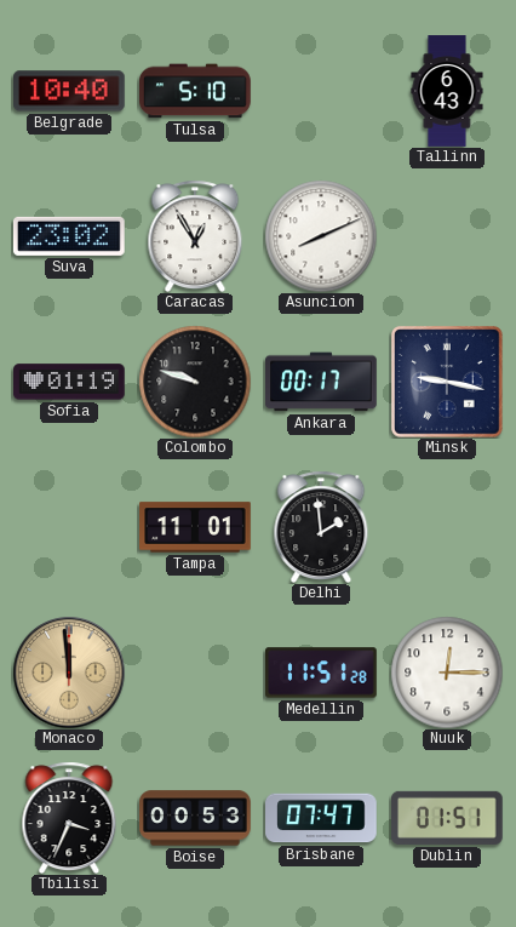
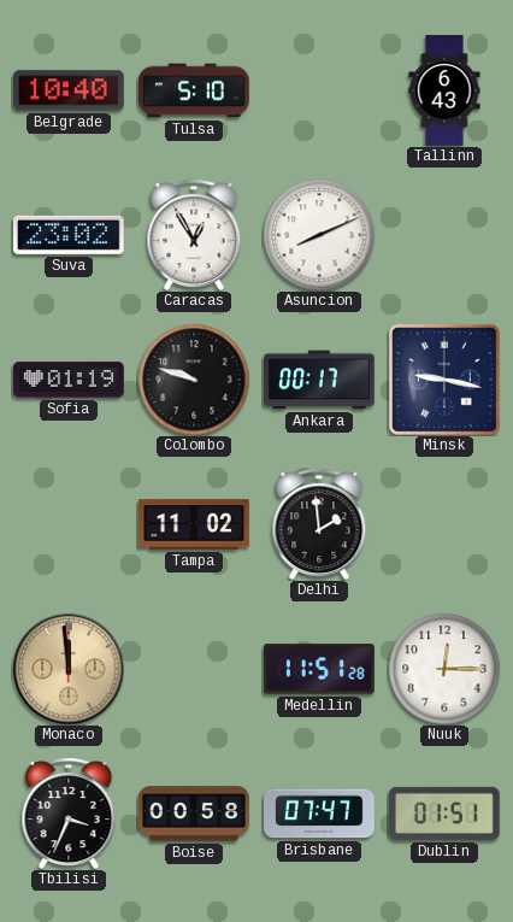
Tampa: 11:01 -> 11:02
Boise: 00:53 -> 00:58
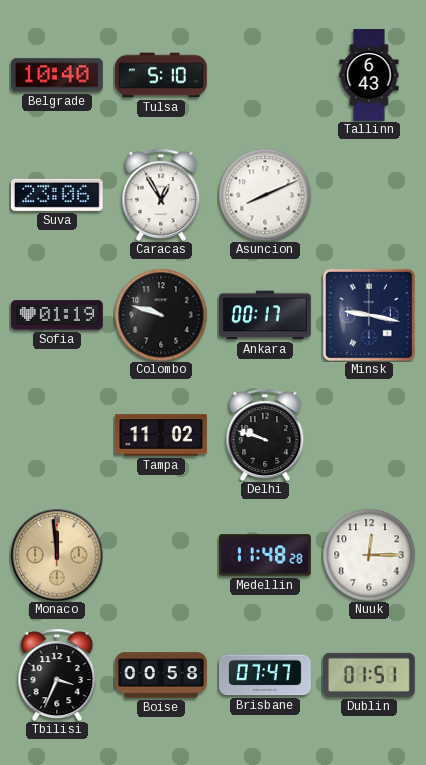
Suva: 23:02 -> 23:06
Delhi: 1:59 -> 9:48
Medellin: 11:51 -> 11:48
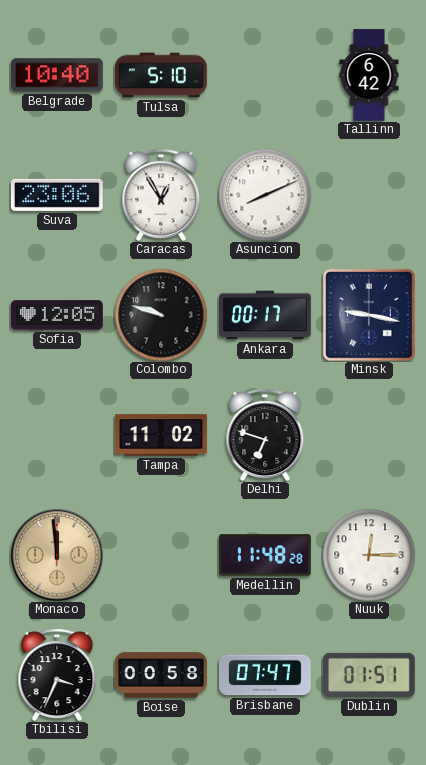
Tallinn: 6:43 -> 6:42
Sofia: 01:19 -> 12:05
Delhi: 9:48 -> 6:48
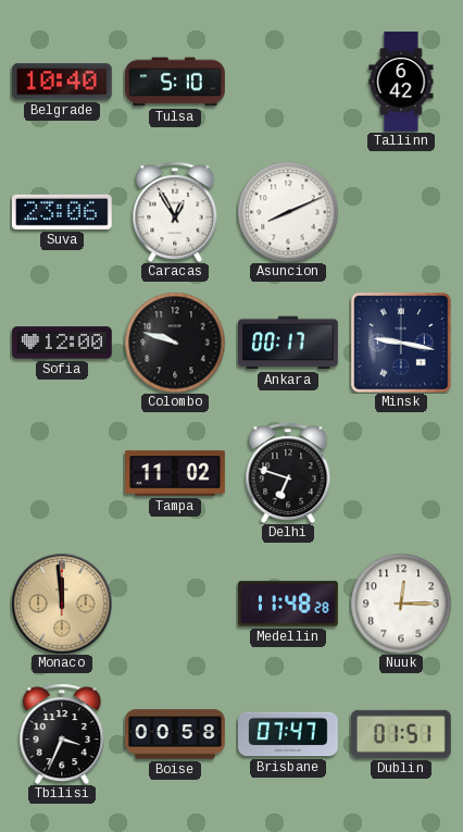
Sofia: 12:05 -> 12:00
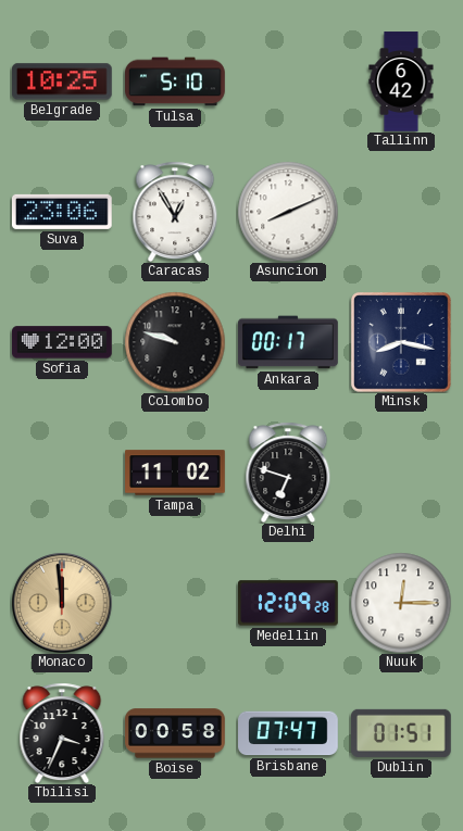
Belgrade: 10:40 -> 10:25
Minsk: 9:17 -> 8:17
Medellin: 11:48 -> 12:09
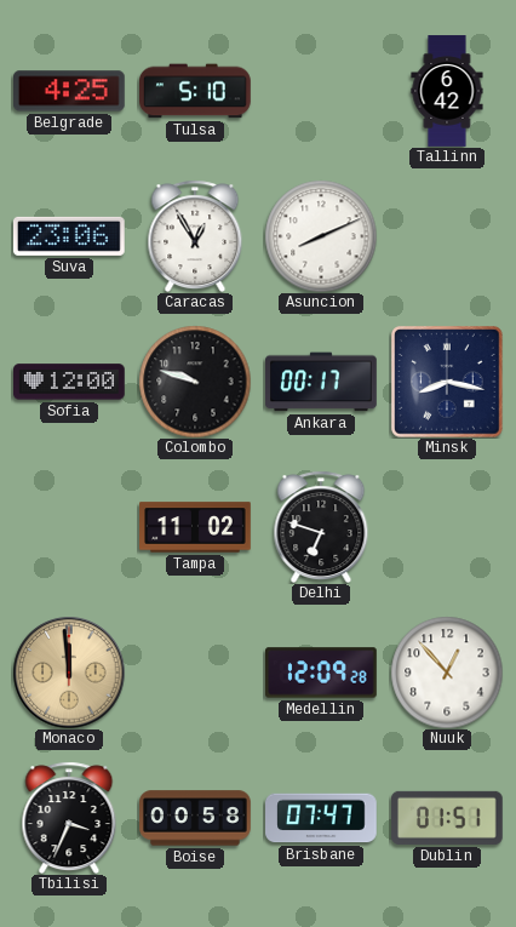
Belgrade: 10:25 -> 4:25
Nuuk: 12:15 -> 12:53
